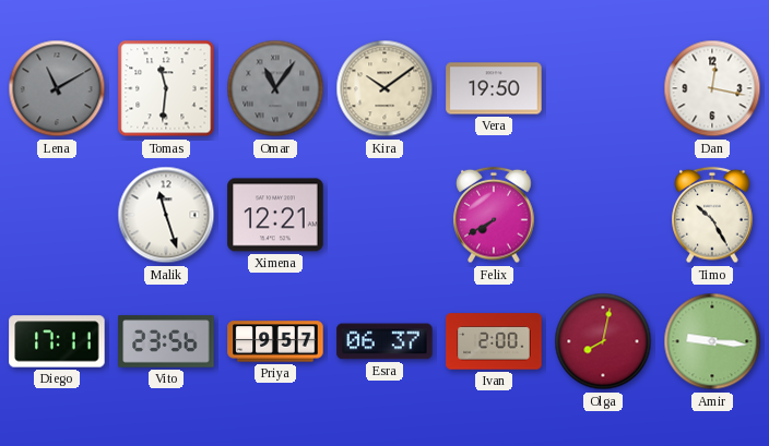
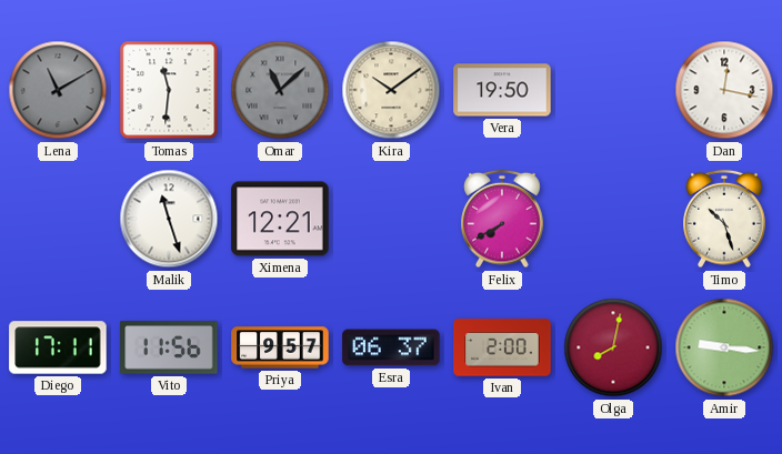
Omar: 11:06 -> 11:08
Timo: 10:25 -> 10:27
Vito: 23:56 -> 11:56
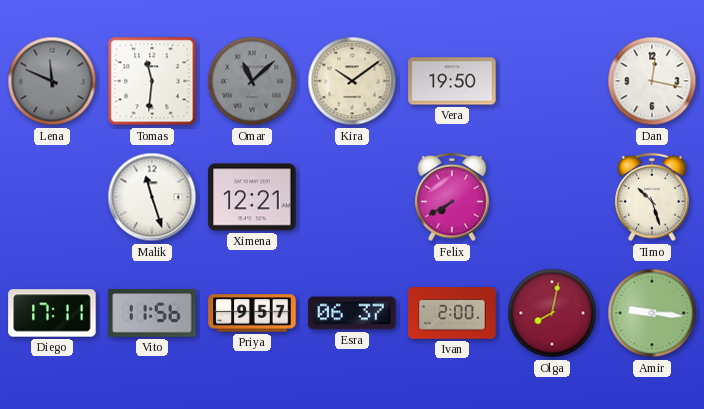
Lena: 11:10 -> 11:49
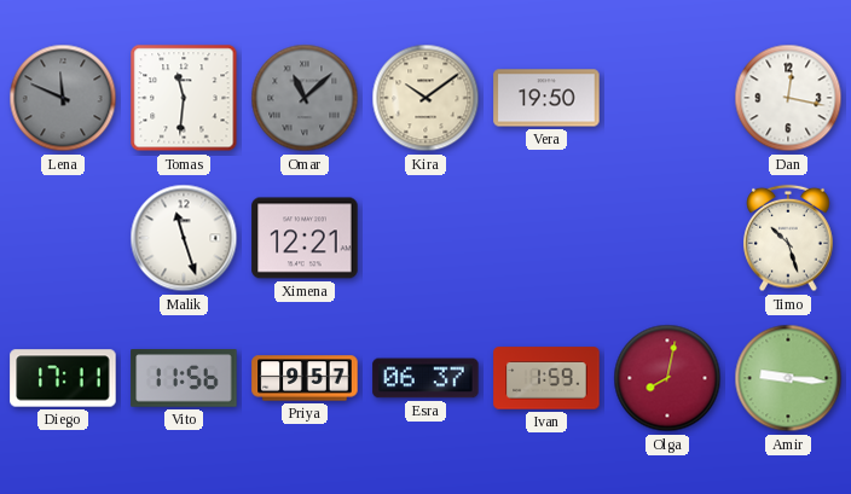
Felix: 7:40 -> none
Ivan: 2:00 -> 1:59
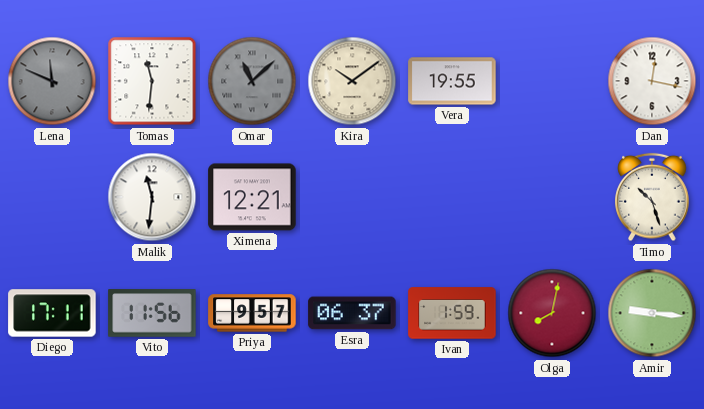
Vera: 19:50 -> 19:55
Malik: 11:27 -> 11:31
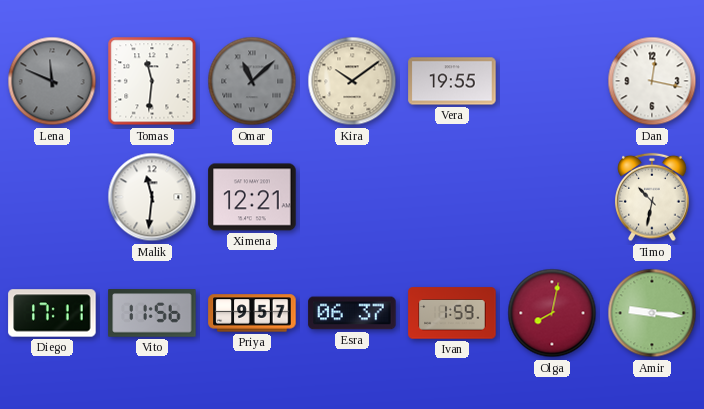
Timo: 10:27 -> 10:32
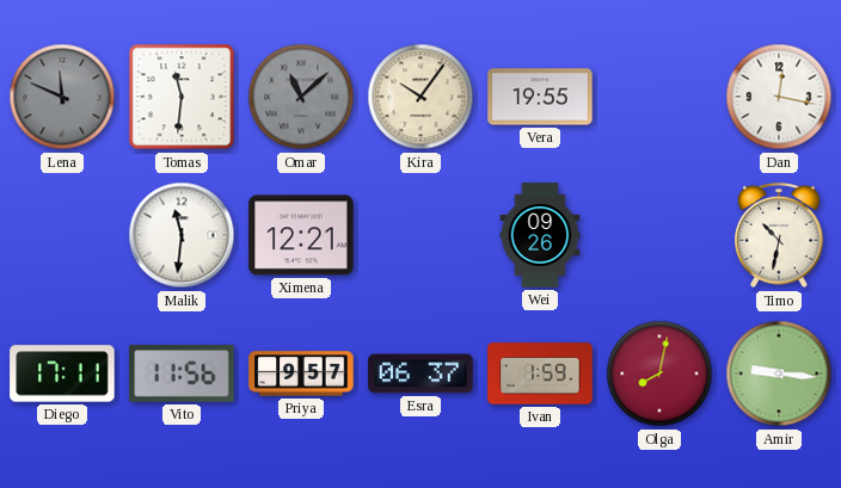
Kira: 10:09 -> 10:06
Wei: none -> 09:26
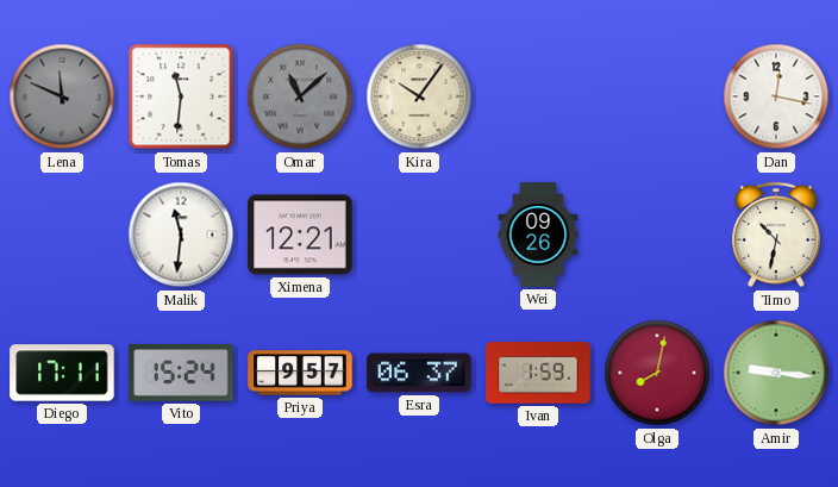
Vera: 19:55 -> none
Vito: 11:56 -> 15:24
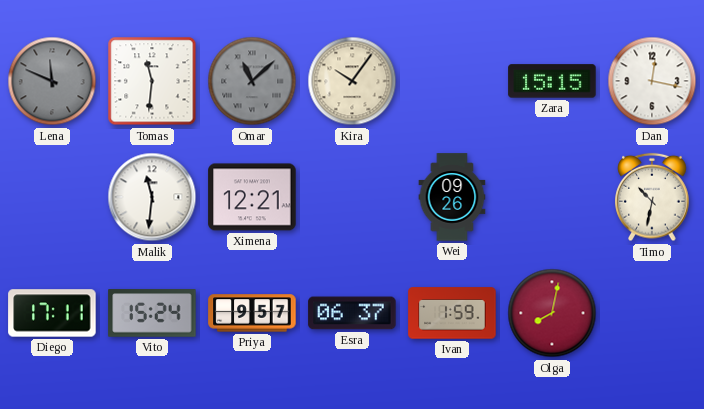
Zara: none -> 15:15
Amir: 9:16 -> none
